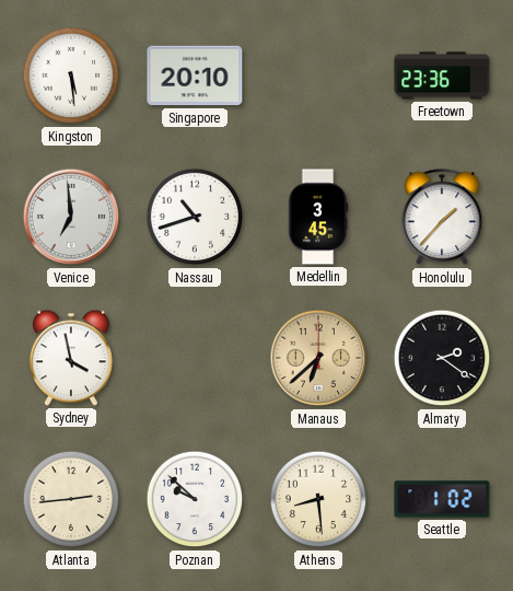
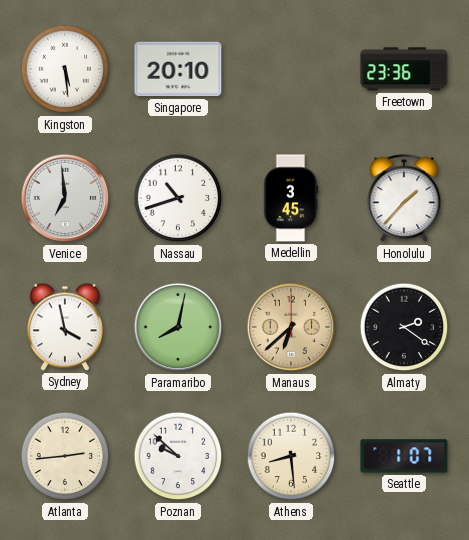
Paramaribo: none -> 8:02
Seattle: 1:02 -> 1:07
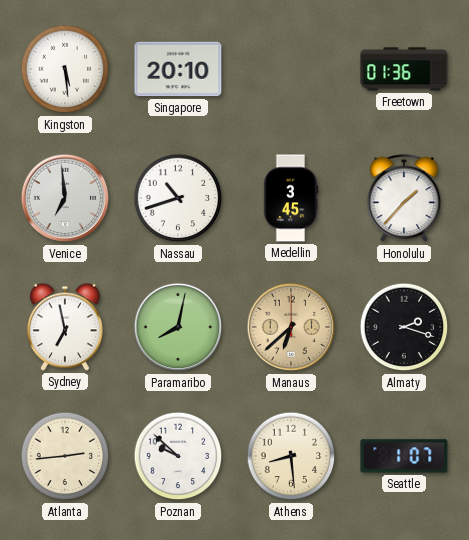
Freetown: 23:36 -> 01:36
Sydney: 3:58 -> 6:58
Almaty: 2:21 -> 2:18
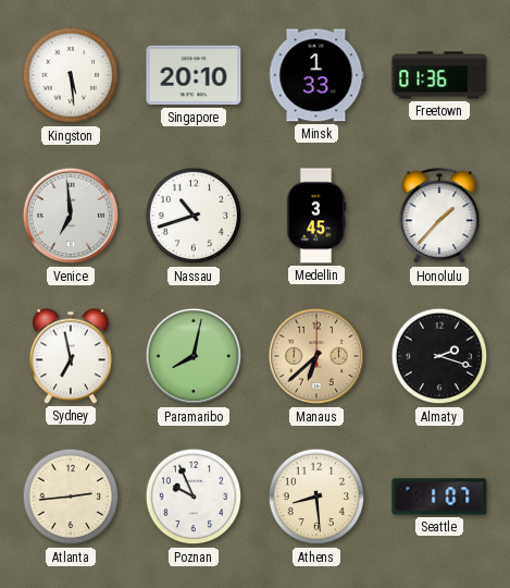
Minsk: none -> 1:33
Poznan: 9:52 -> 9:56
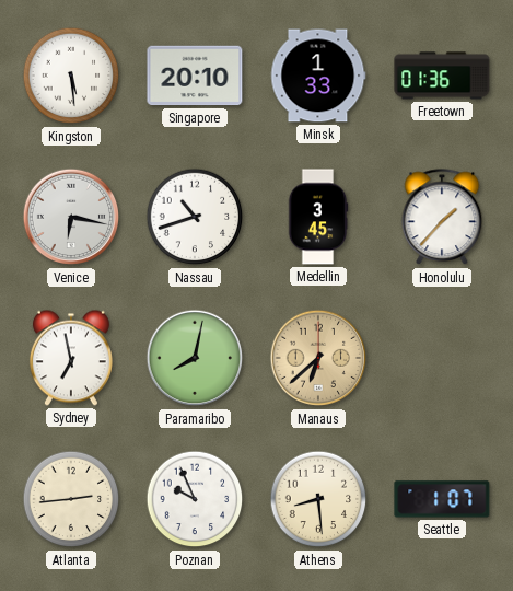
Venice: 6:59 -> 6:17
Almaty: 2:18 -> none
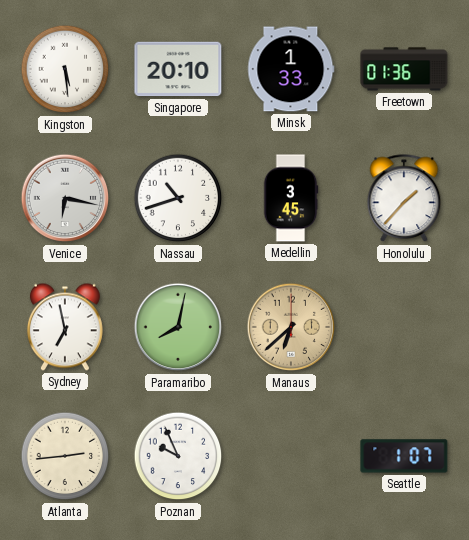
Athens: 8:29 -> none
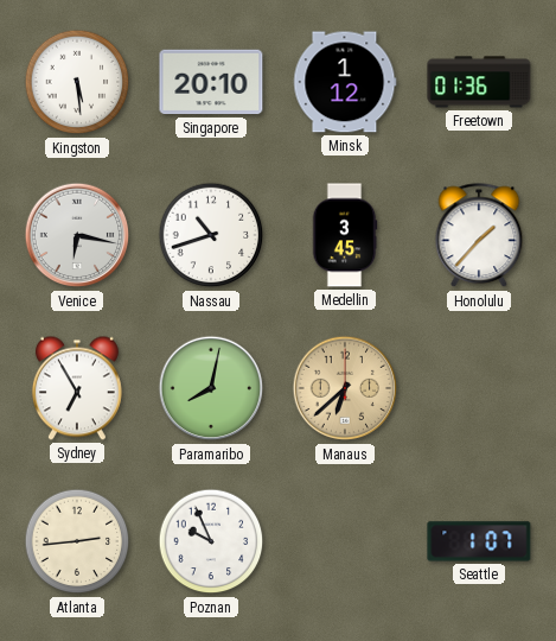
Minsk: 1:33 -> 1:12
Sydney: 6:58 -> 6:55
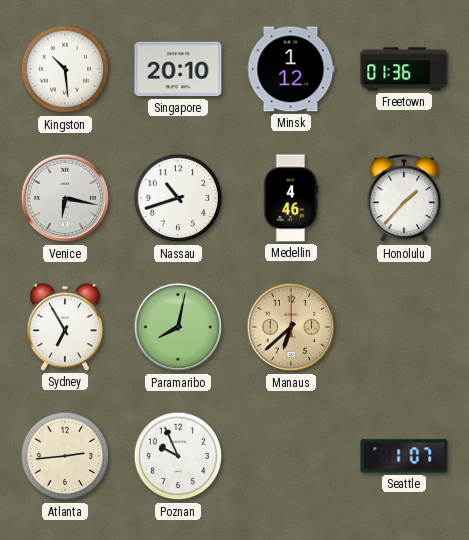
Kingston: 5:29 -> 10:29
Medellin: 3:45 -> 4:46
